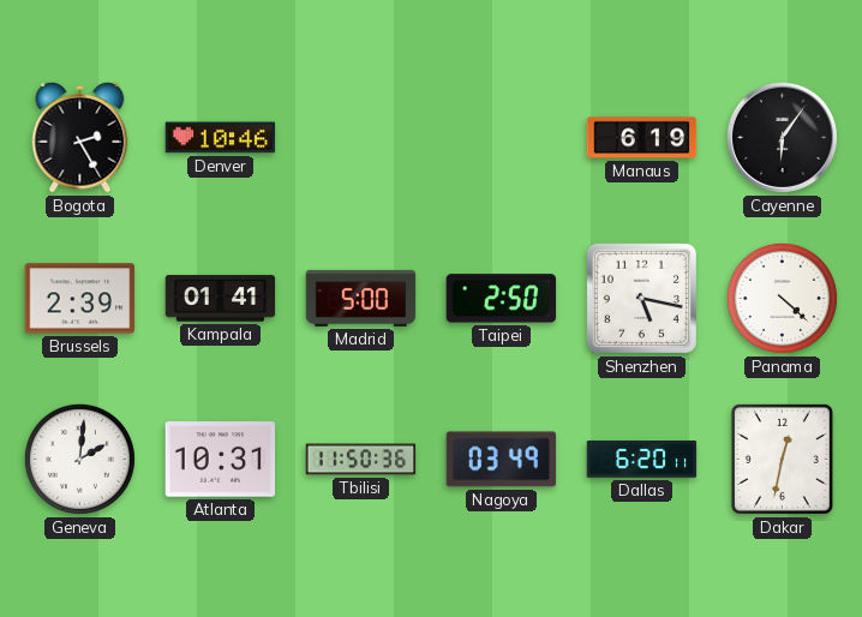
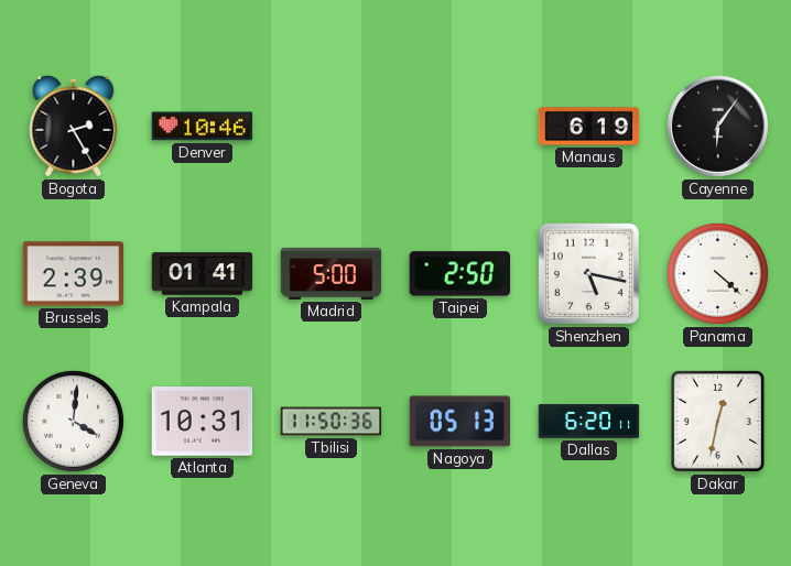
Geneva: 2:01 -> 4:01
Nagoya: 03:49 -> 05:13
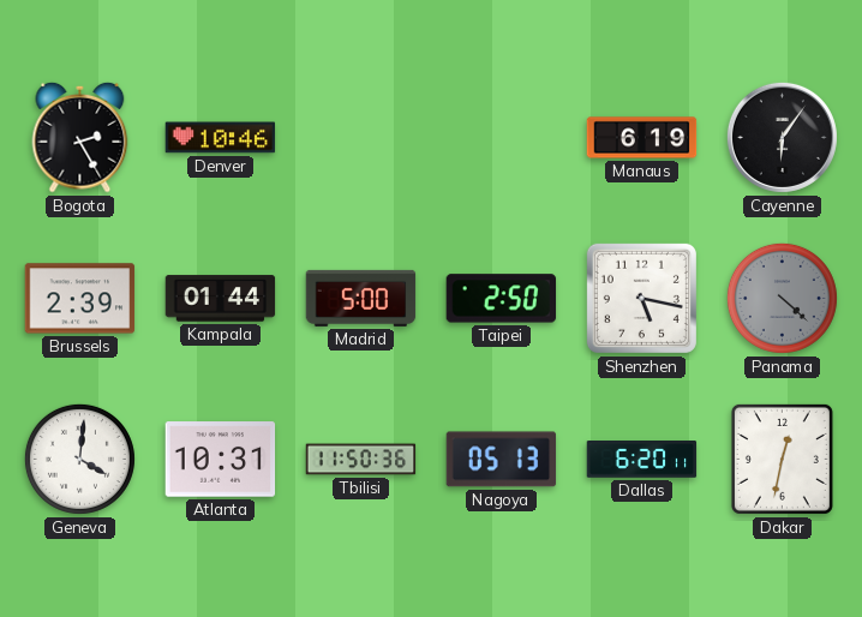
Kampala: 01:41 -> 01:44
Panama dial: white -> grey
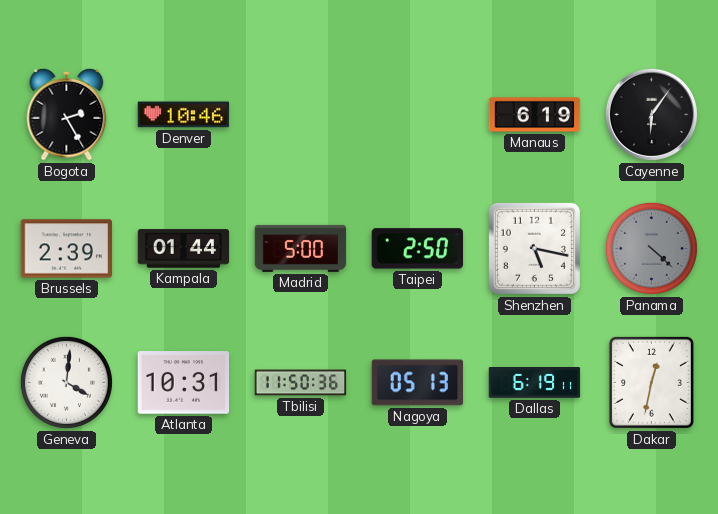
Dallas: 6:20 -> 6:19
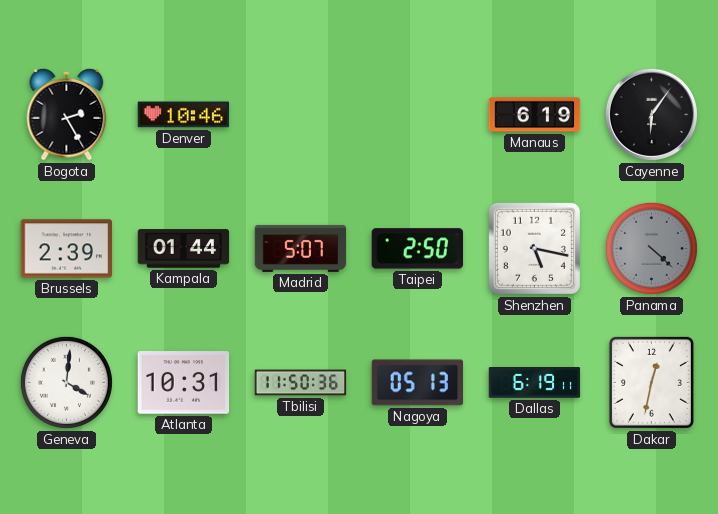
Madrid: 5:00 -> 5:07
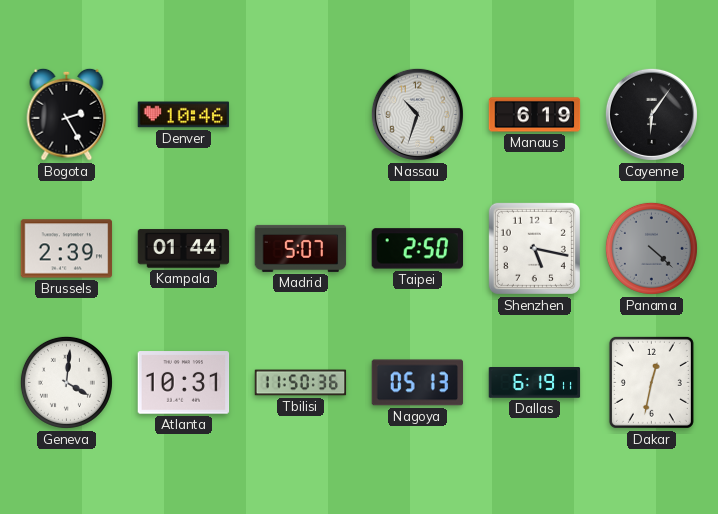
Nassau: none -> 10:33
